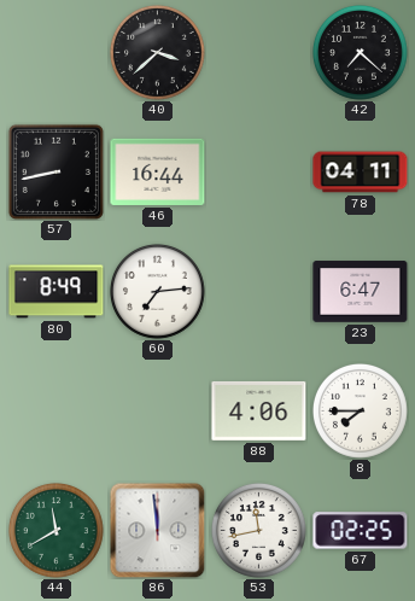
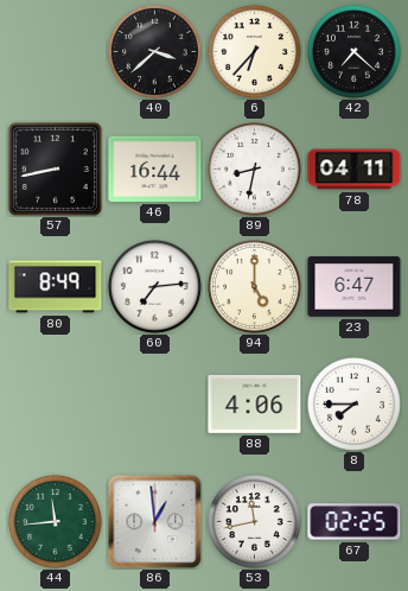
6: none -> 6:37
89: none -> 8:32
94: none -> 5:00
44: 11:40 -> 11:44
86: 11:59 -> 12:59
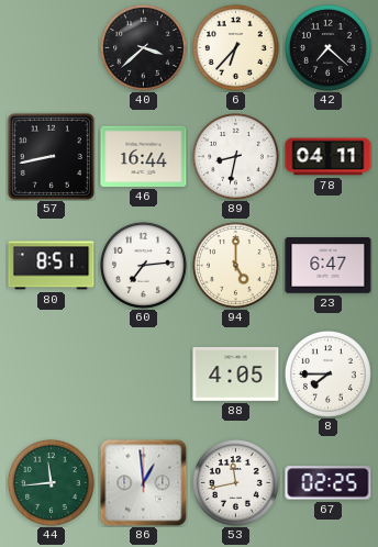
80: 8:49 -> 8:51
88: 4:06 -> 4:05
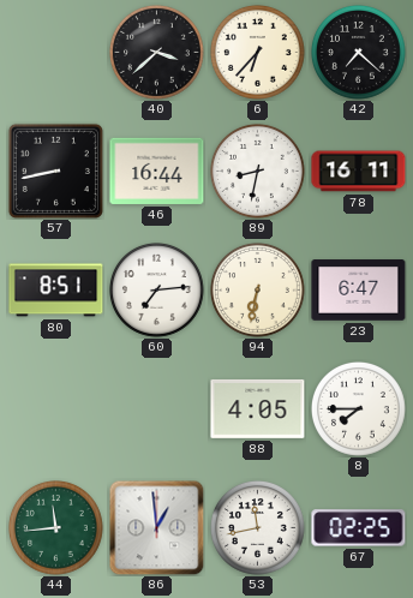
78: 04:11 -> 16:11
94: 5:00 -> 6:32
